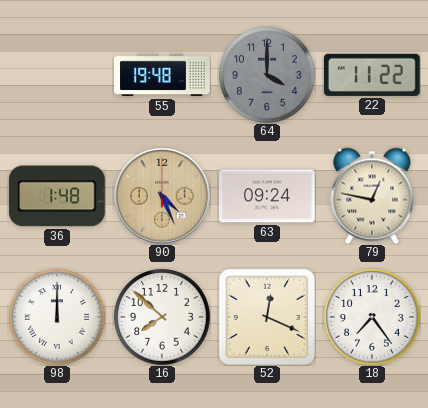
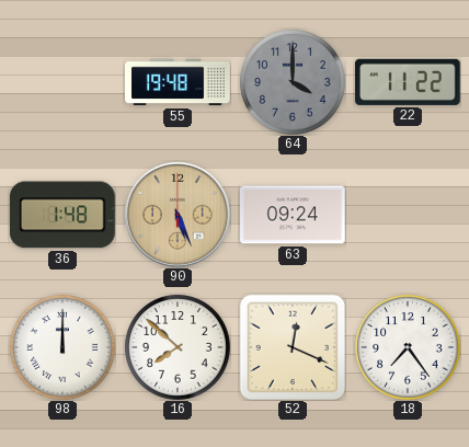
90: 4:26 -> 5:26
79: 12:47 -> none
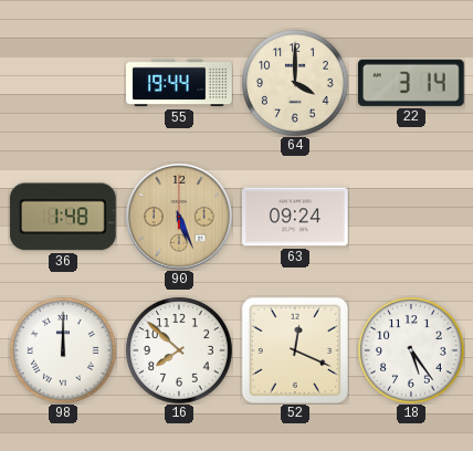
55: 19:48 -> 19:44
64 dial: grey -> cream
22: 11:22 -> 3:14
18: 7:24 -> 5:24
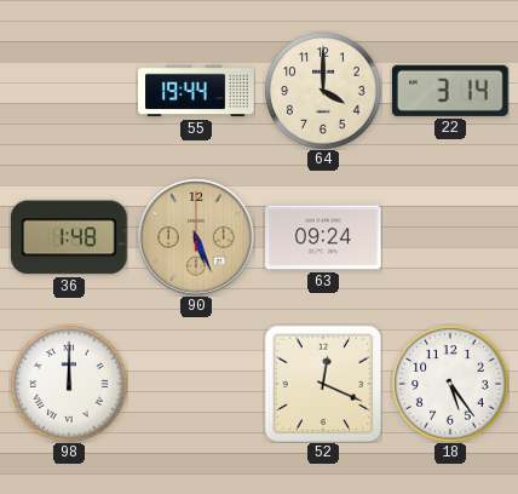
16: 7:52 -> none
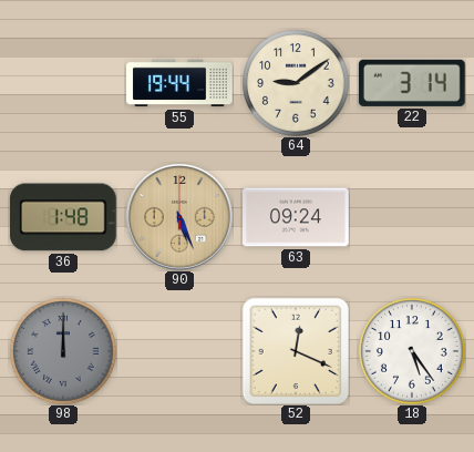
64: 4:00 -> 9:09
98 dial: white -> grey
